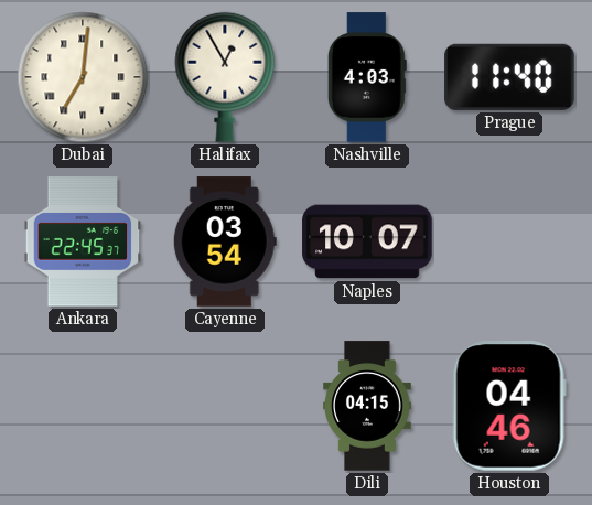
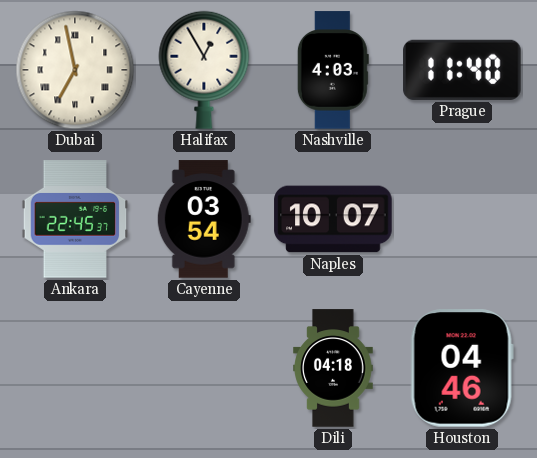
Dubai: 7:01 -> 6:58
Dili: 04:15 -> 04:18
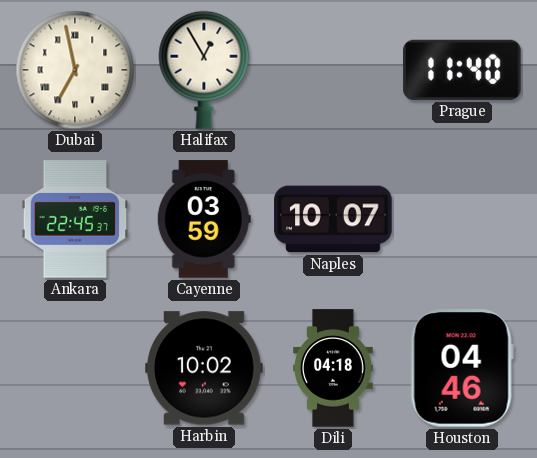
Nashville: 4:03 -> none
Cayenne: 03:54 -> 03:59
Harbin: none -> 10:02
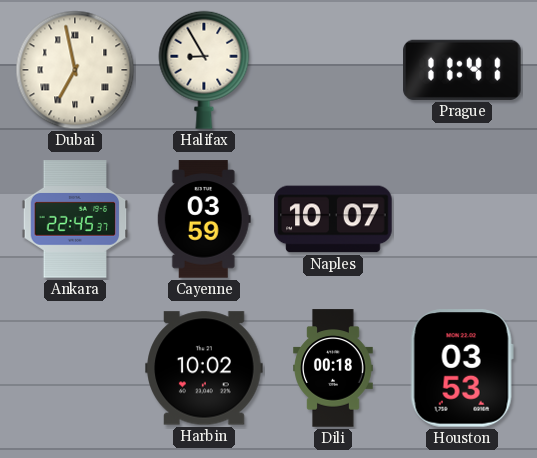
Halifax: 12:55 -> 8:55
Prague: 11:40 -> 11:41
Dili: 04:18 -> 00:18
Houston: 04:46 -> 03:53
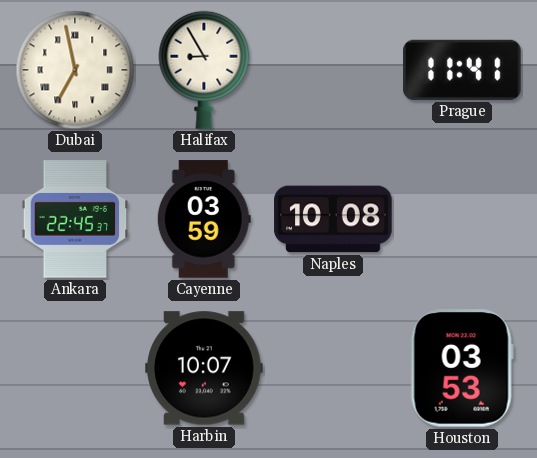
Naples: 10:07 -> 10:08
Harbin: 10:02 -> 10:07
Dili: 00:18 -> none
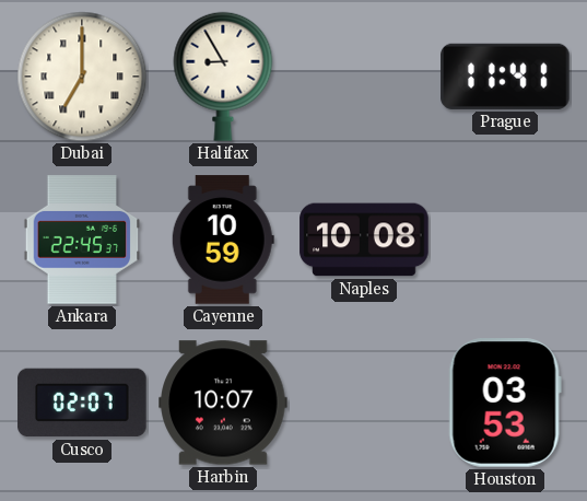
Dubai: 6:58 -> 7:00
Cayenne: 03:59 -> 10:59
Cusco: none -> 02:07
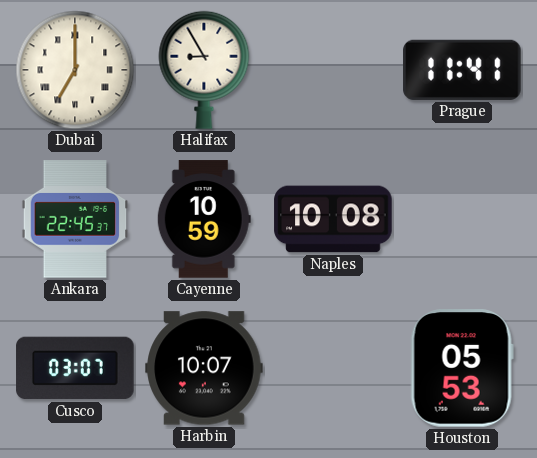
Cusco: 02:07 -> 03:07
Houston: 03:53 -> 05:53
